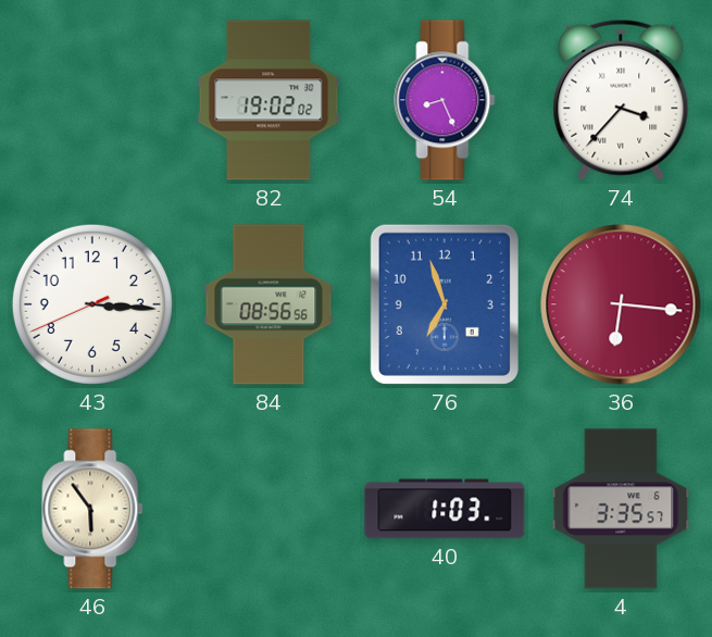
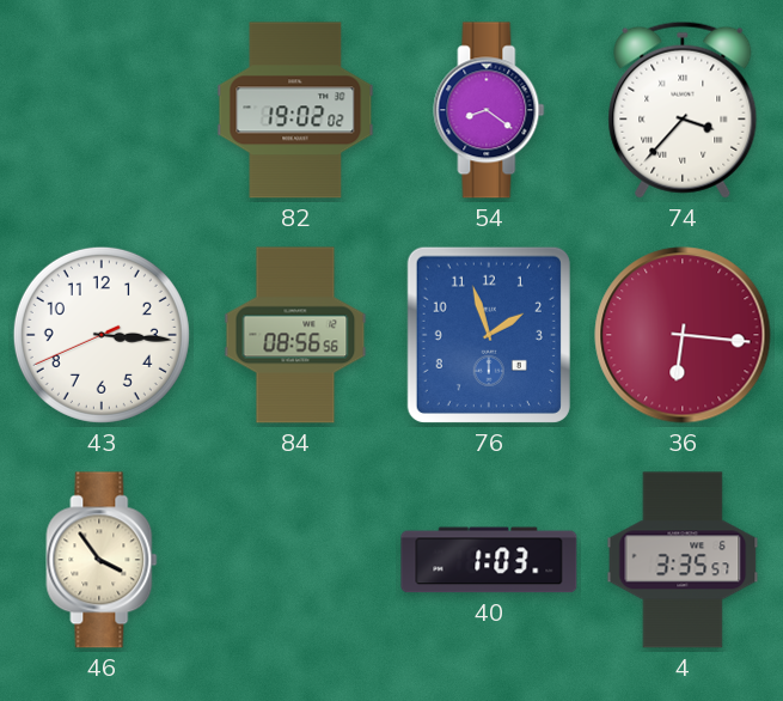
54: 8:26 -> 8:21
76: 6:57 -> 1:57
46: 5:54 -> 3:54
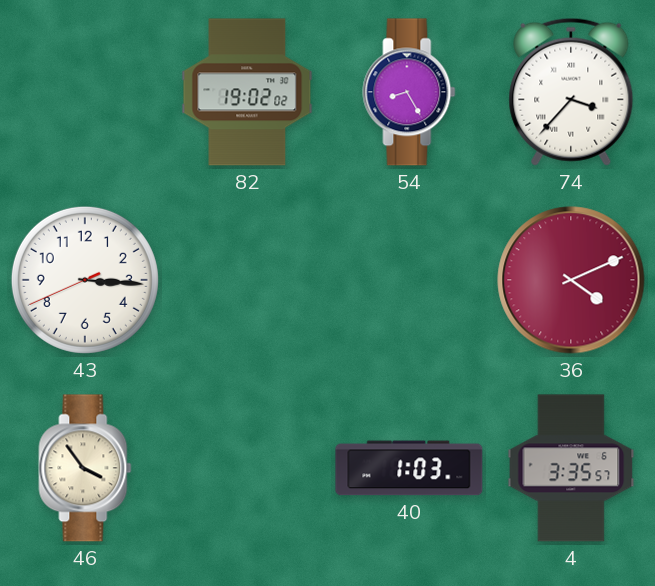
54: 8:21 -> 8:25
84: 08:56 -> none
76: 1:57 -> none
36: 6:16 -> 4:11
